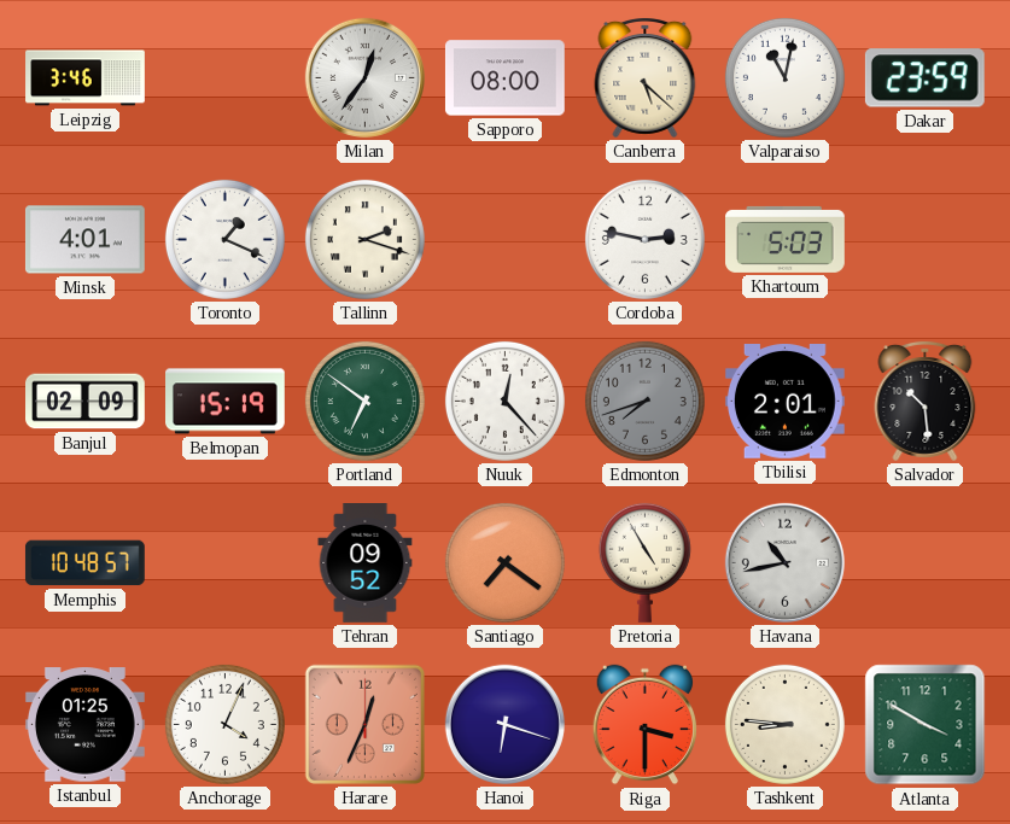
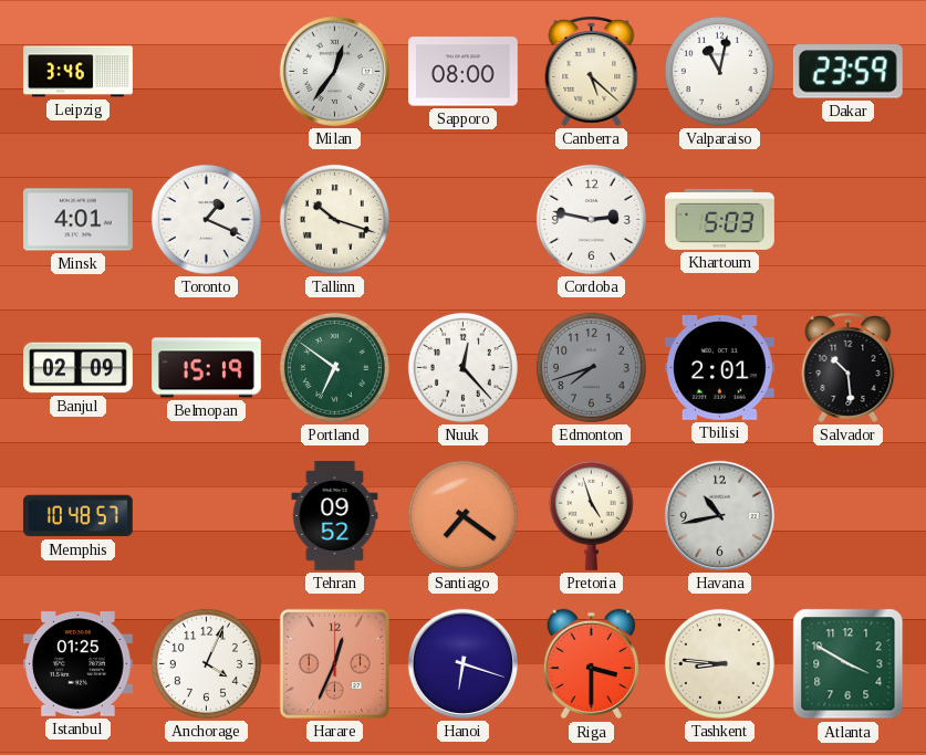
Tallinn: 2:18 -> 10:18
Pretoria: 4:55 -> 4:57
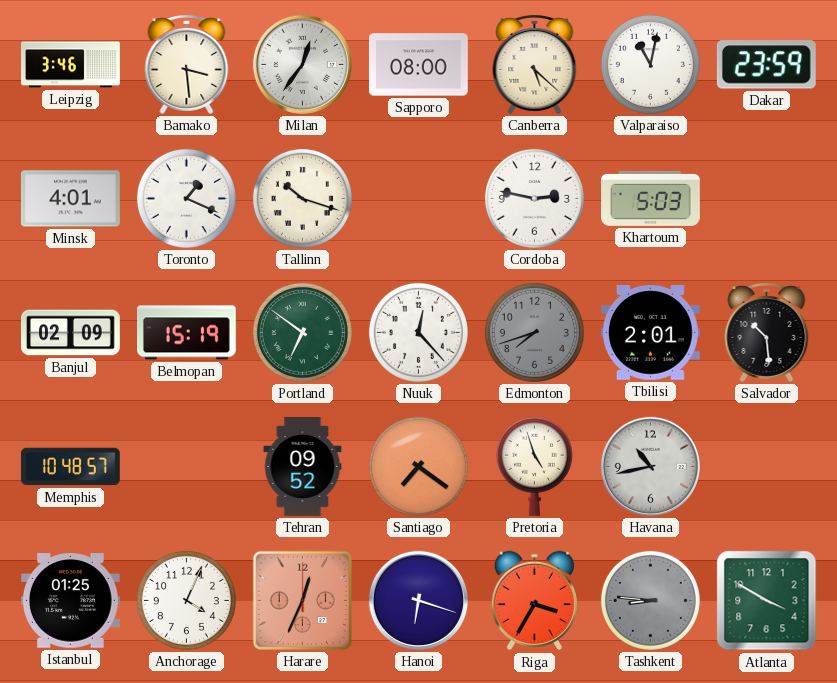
Bamako: none -> 3:29
Riga: 3:30 -> 3:35
Tashkent dial: cream -> grey
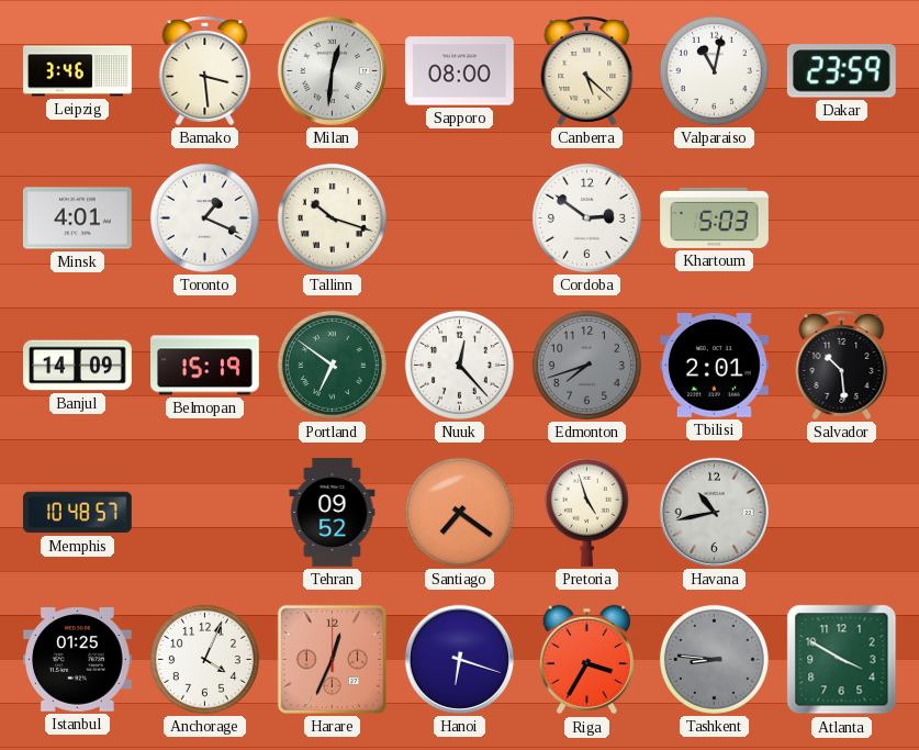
Milan: 12:36 -> 12:31
Cordoba: 2:47 -> 2:51
Banjul: 02:09 -> 14:09
